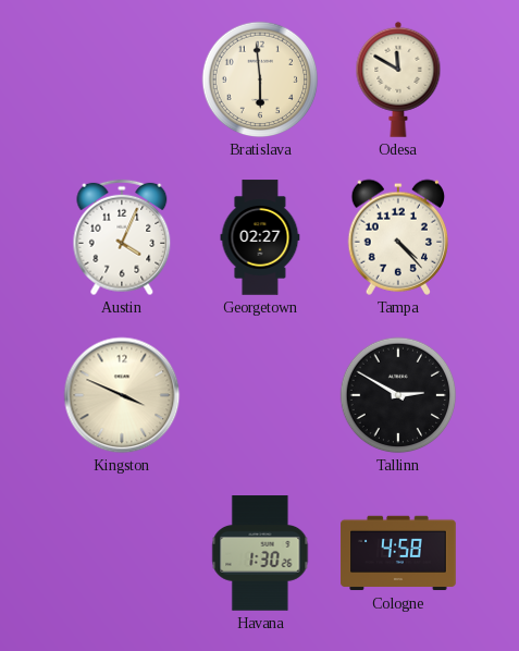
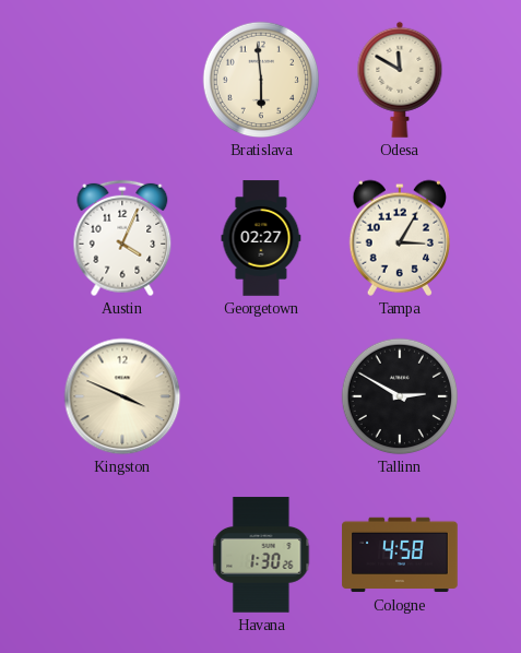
Tampa: 4:23 -> 3:05
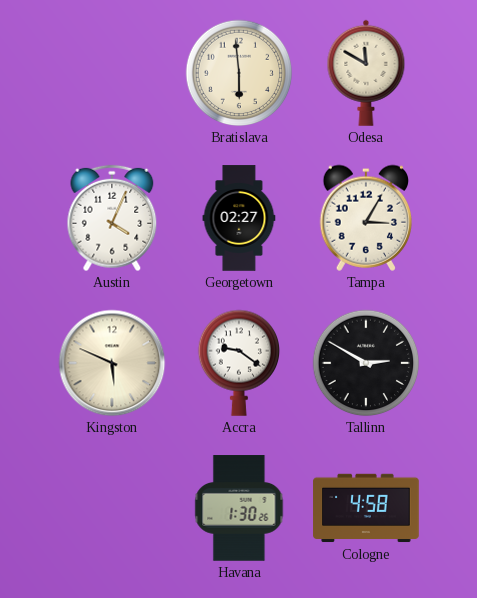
Kingston: 3:49 -> 5:49
Accra: none -> 9:21
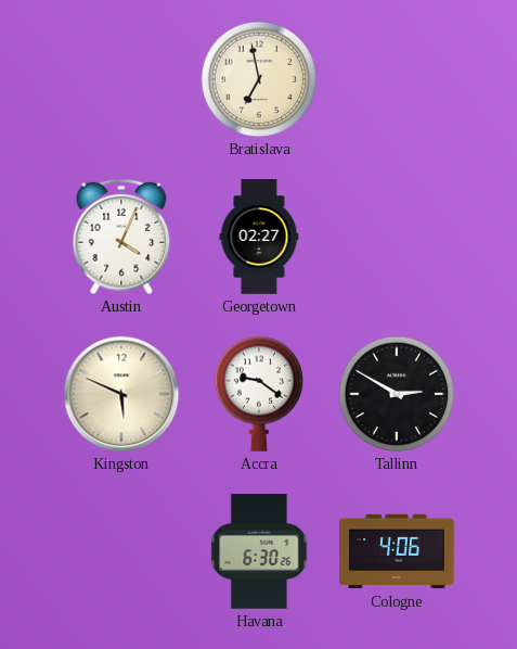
Bratislava: 5:59 -> 6:58
Odesa: 11:50 -> none
Tampa: 3:05 -> none
Havana: 1:30 -> 6:30
Cologne: 4:58 -> 4:06
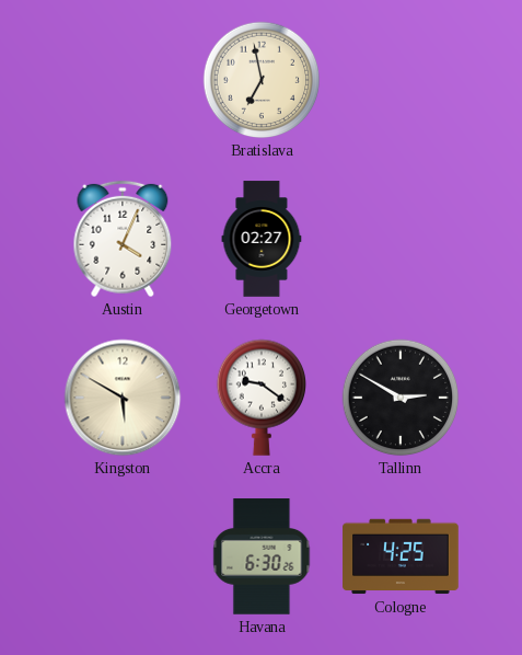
Kingston: 5:49 -> 5:50
Cologne: 4:06 -> 4:25
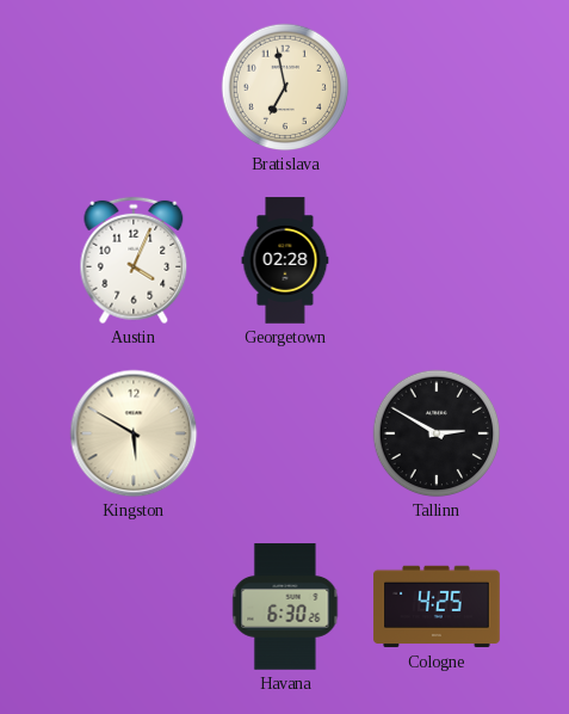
Georgetown: 02:27 -> 02:28
Accra: 9:21 -> none
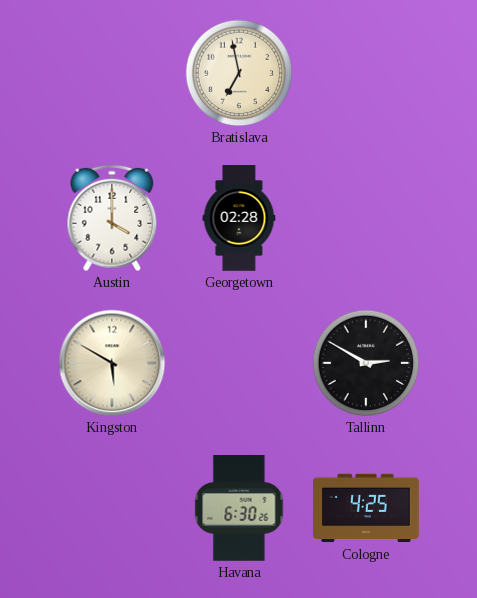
Austin: 4:04 -> 4:00
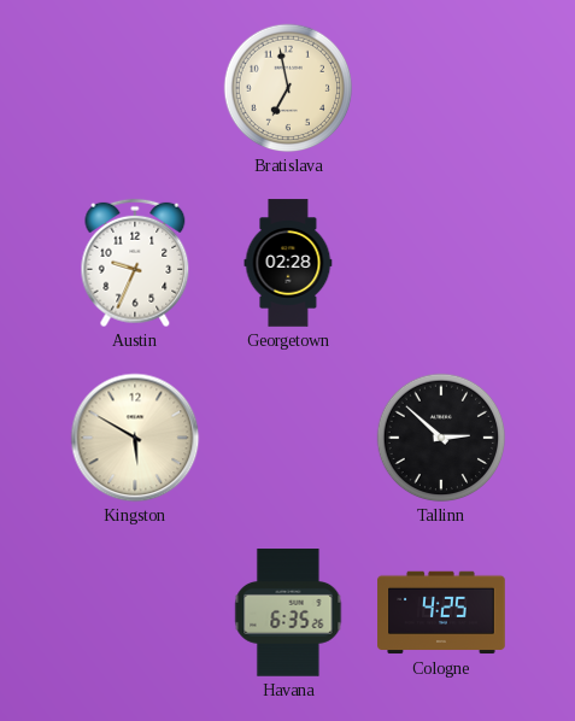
Austin: 4:00 -> 9:34
Tallinn: 2:50 -> 2:52
Havana: 6:30 -> 6:35
